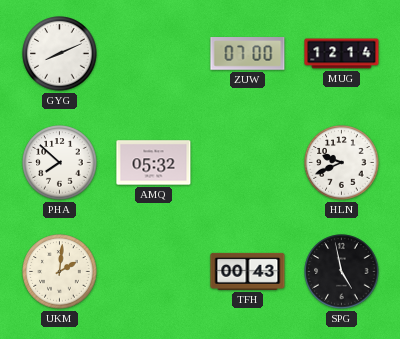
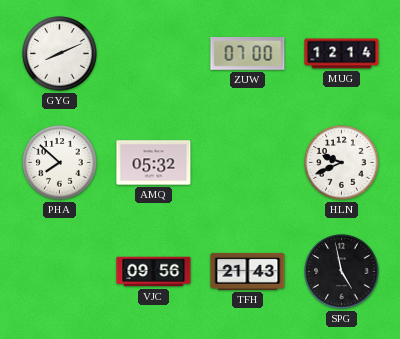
UKM: 2:01 -> none
VJC: none -> 09:56
TFH: 00:43 -> 21:43
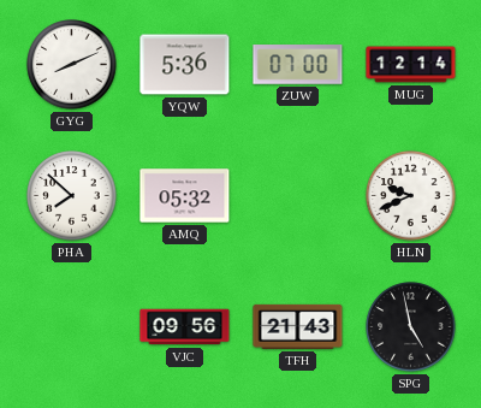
YQW: none -> 5:36
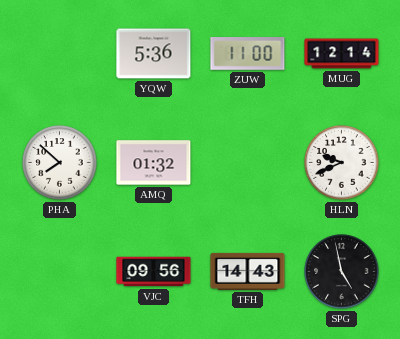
GYG: 8:11 -> none
ZUW: 07:00 -> 11:00
AMQ: 05:32 -> 01:32
TFH: 21:43 -> 14:43
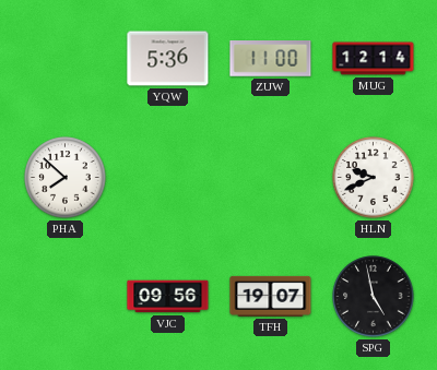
AMQ: 01:32 -> none
TFH: 14:43 -> 19:07
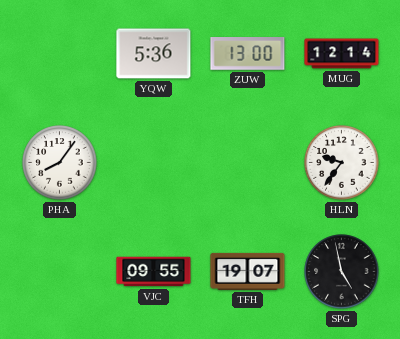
ZUW: 11:00 -> 13:00
PHA: 7:52 -> 8:06
HLN: 9:41 -> 9:36
VJC: 09:56 -> 09:55
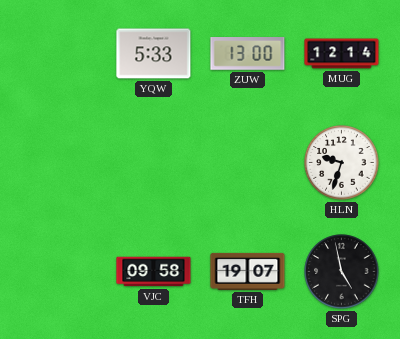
YQW: 5:36 -> 5:33
PHA: 8:06 -> none
HLN: 9:36 -> 9:33
VJC: 09:55 -> 09:58
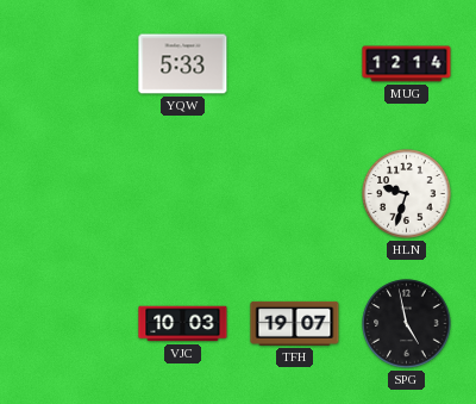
ZUW: 13:00 -> none
VJC: 09:58 -> 10:03
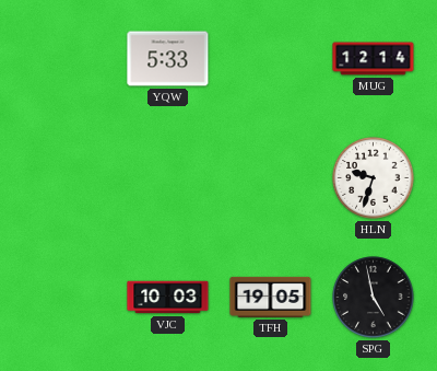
TFH: 19:07 -> 19:05
